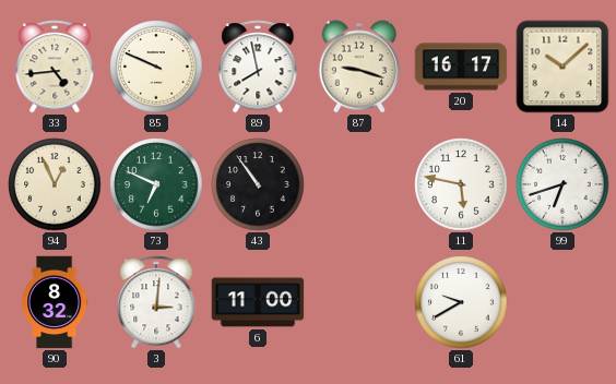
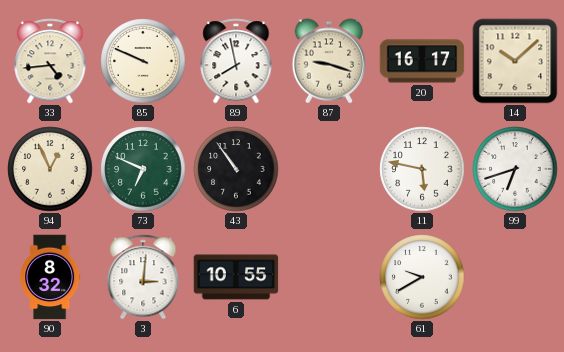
6: 11:00 -> 10:55
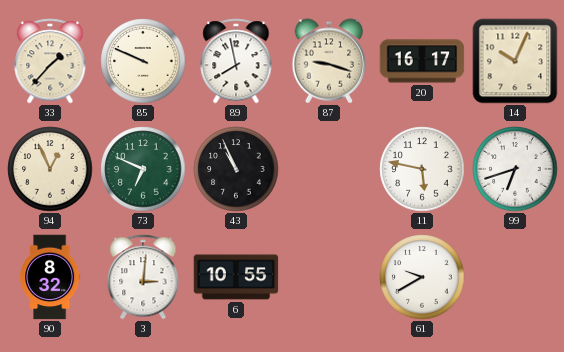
33: 4:44 -> 1:37
14: 10:08 -> 10:04
43: 10:54 -> 10:56
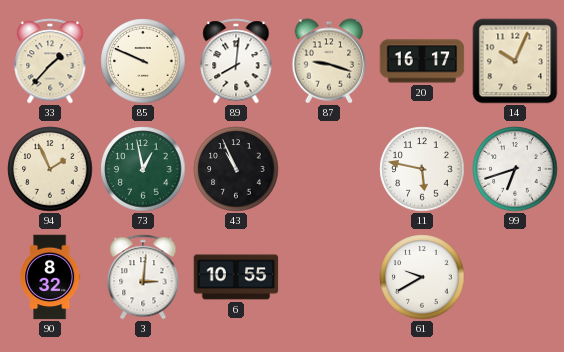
89: 7:58 -> 8:01
94: 12:56 -> 1:56
73: 6:49 -> 12:58
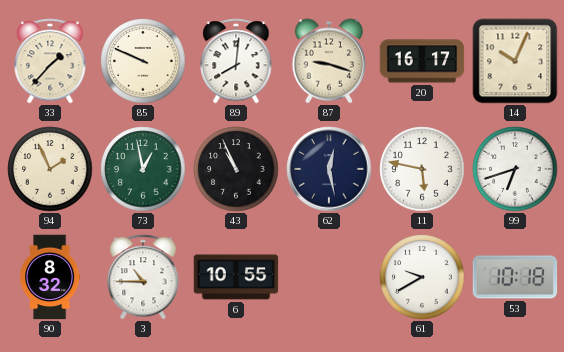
62: none -> 12:28
3: 3:01 -> 10:45
53: none -> 10:18
